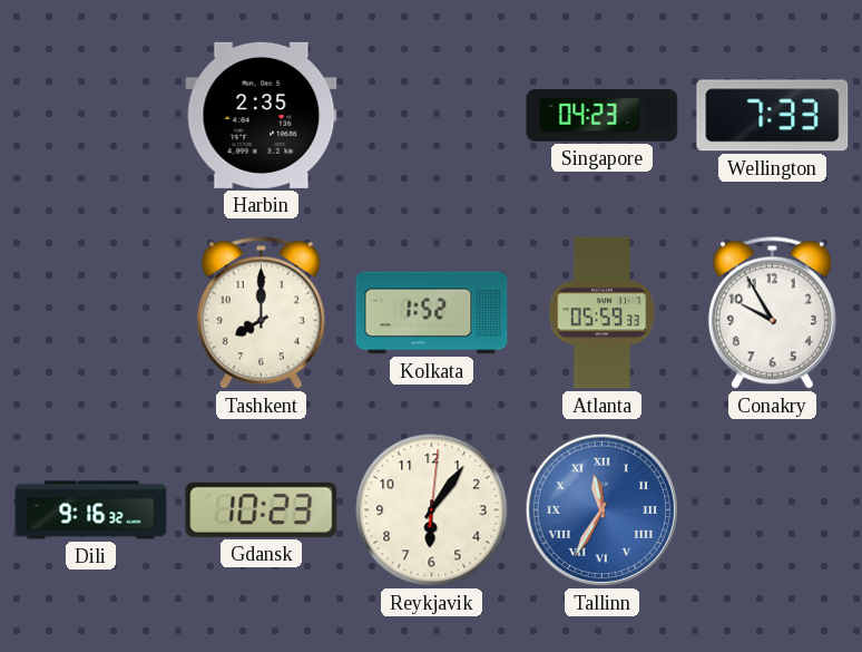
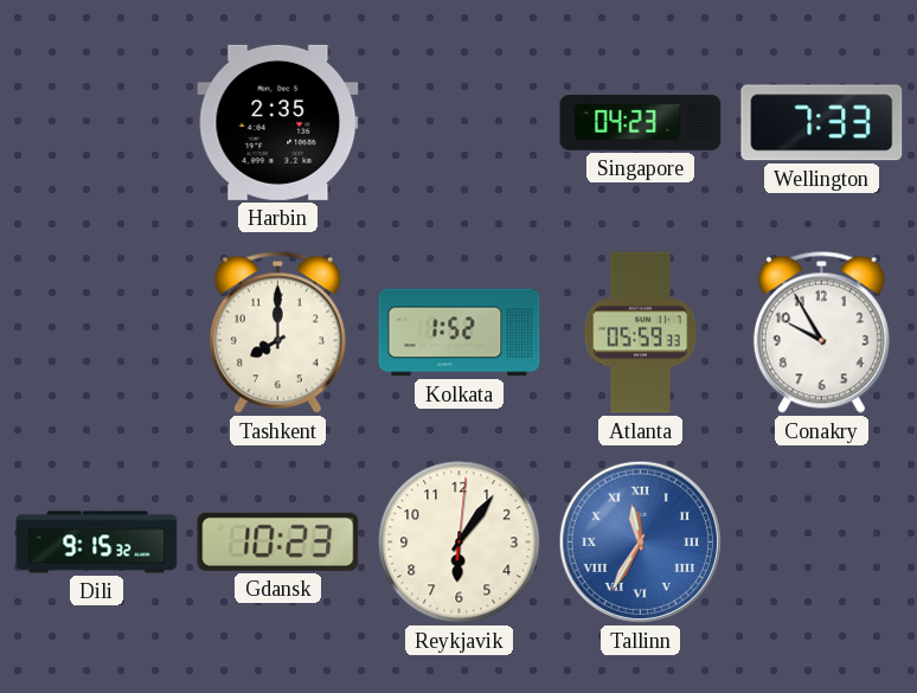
Dili: 9:16 -> 9:15
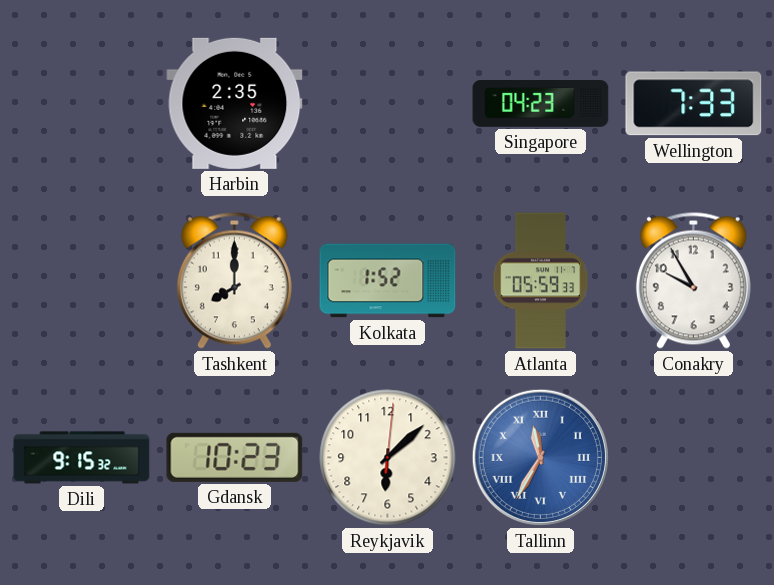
Reykjavik: 6:06 -> 6:08
